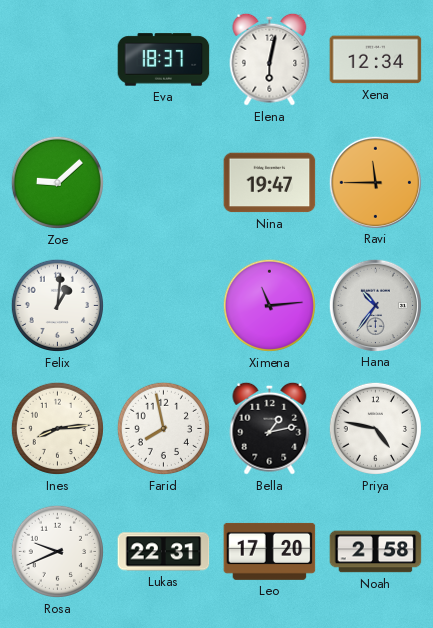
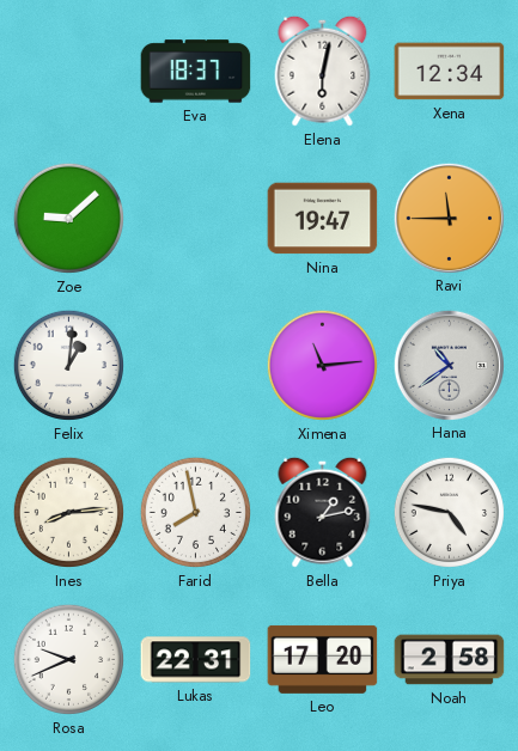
Hana: 10:36 -> 10:39
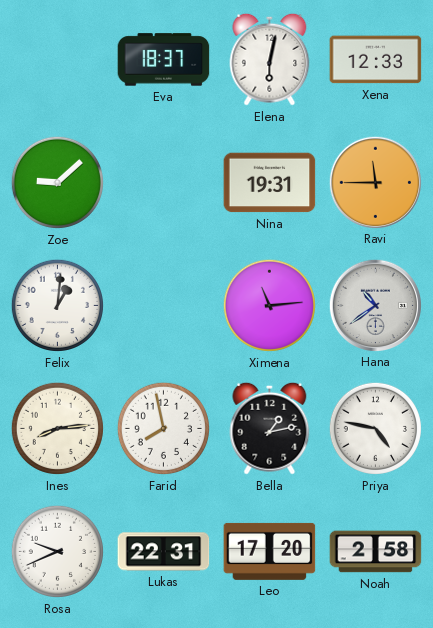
Xena: 12:34 -> 12:33
Nina: 19:47 -> 19:31
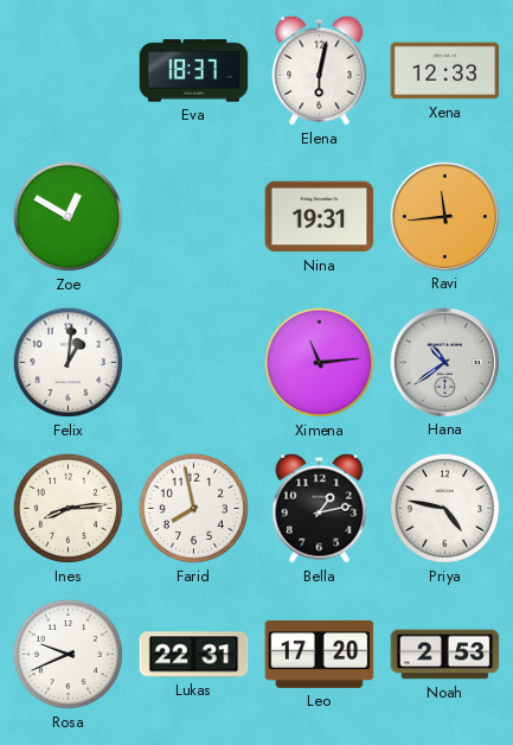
Zoe: 9:08 -> 12:50
Ravi: 11:45 -> 11:44
Noah: 2:58 -> 2:53
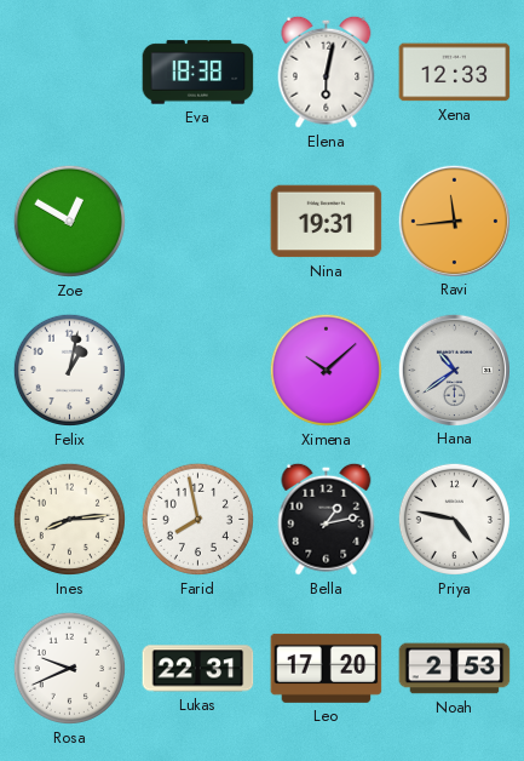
Eva: 18:37 -> 18:38
Felix: 1:01 -> 1:02
Ximena: 11:14 -> 10:08
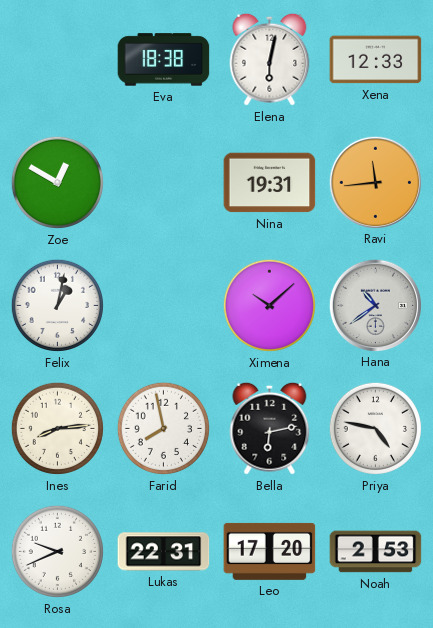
Bella: 1:13 -> 6:13
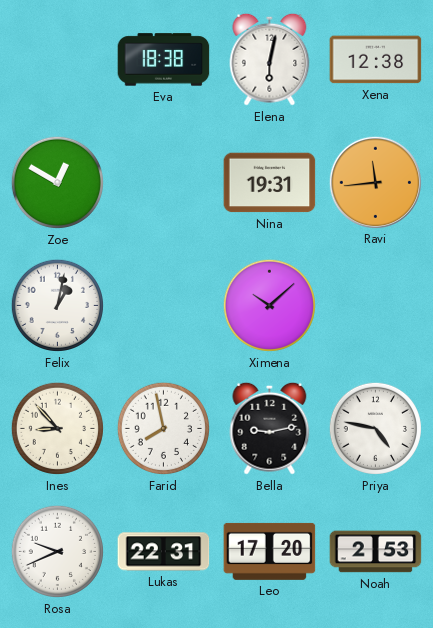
Xena: 12:33 -> 12:38
Hana: 10:39 -> none
Ines: 8:14 -> 8:53
Bella: 6:13 -> 9:13
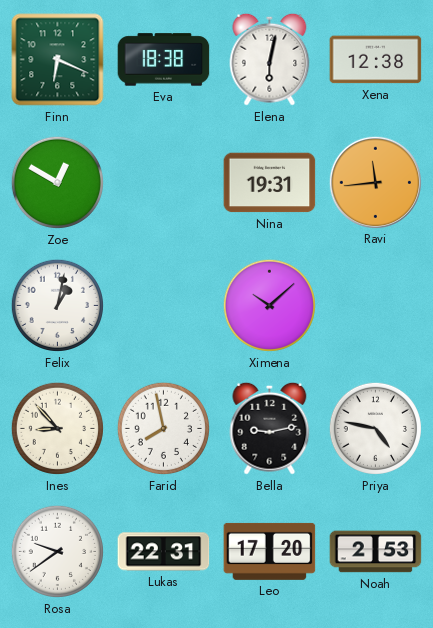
Finn: none -> 6:19
Rosa: 9:41 -> 9:39
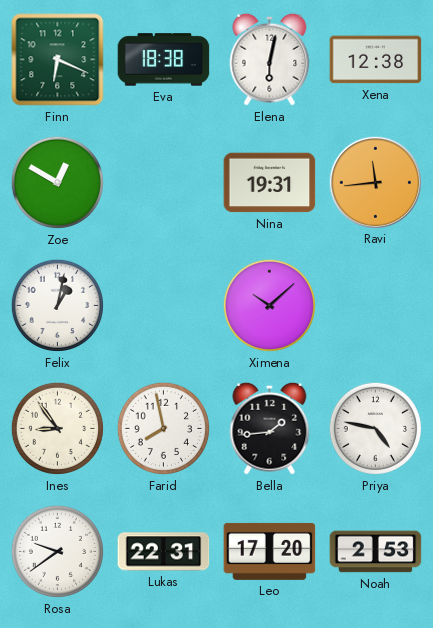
Ines: 8:53 -> 8:54
Bella: 9:13 -> 1:44
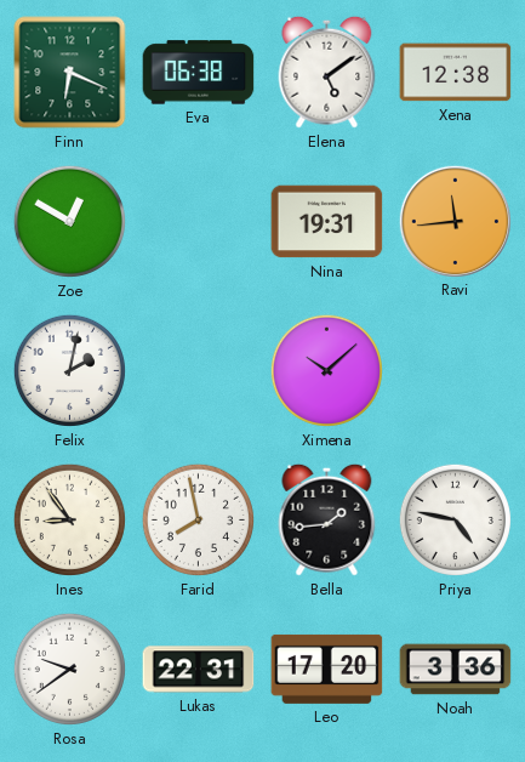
Eva: 18:38 -> 06:38
Elena: 6:02 -> 5:09
Felix: 1:02 -> 2:02
Noah: 2:53 -> 3:36
